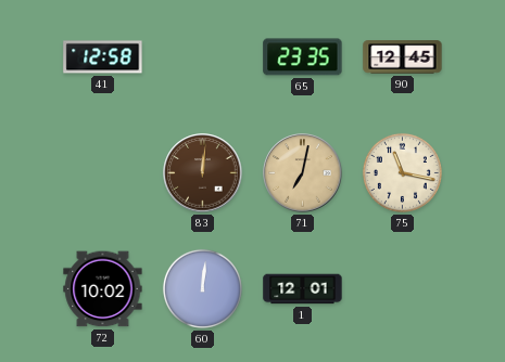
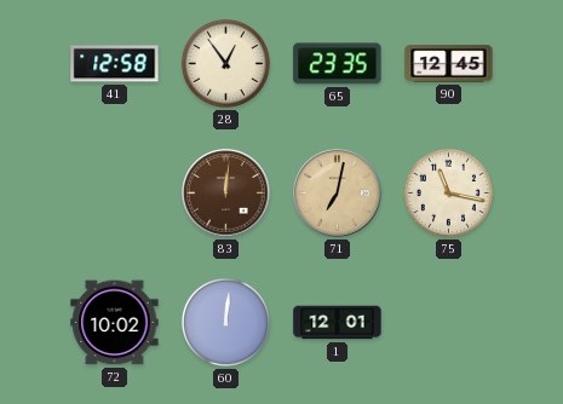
28: none -> 12:54
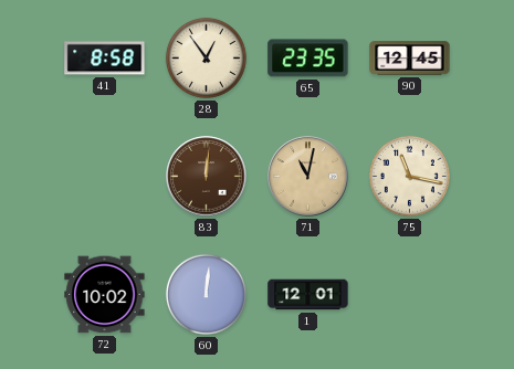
41: 12:58 -> 8:58
71: 7:02 -> 11:02
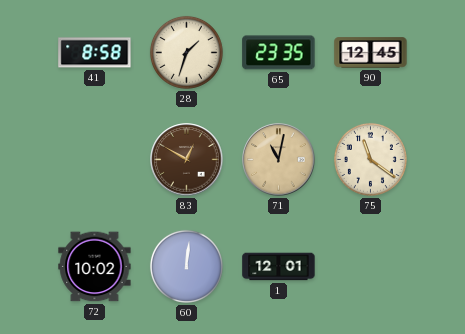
28: 12:54 -> 1:33
83: 12:01 -> 12:50
75: 11:17 -> 11:21
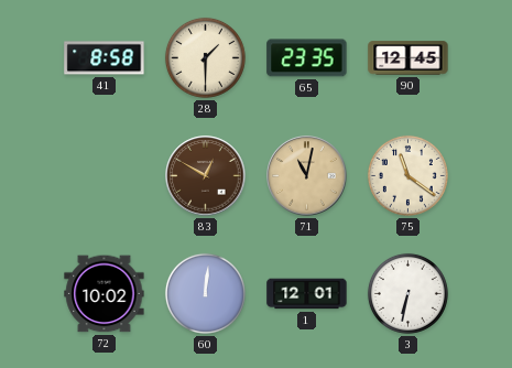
28: 1:33 -> 1:30
3: none -> 6:32
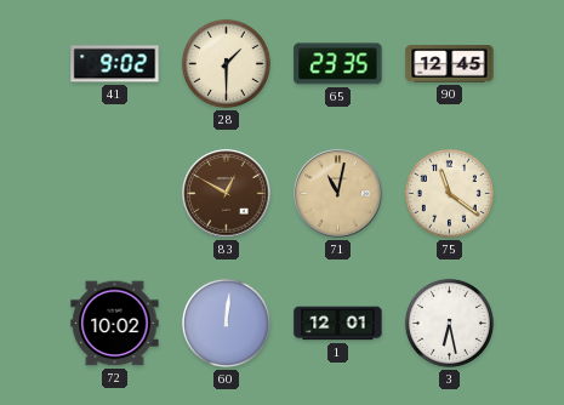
41: 8:58 -> 9:02
3: 6:32 -> 6:28
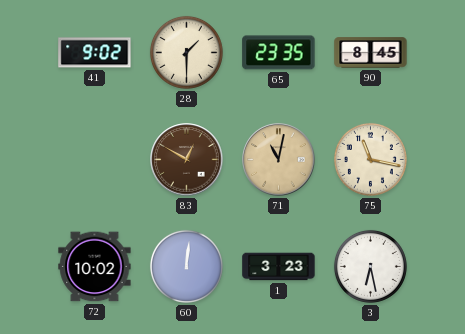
90: 12:45 -> 8:45
75: 11:21 -> 11:17
1: 12:01 -> 3:23
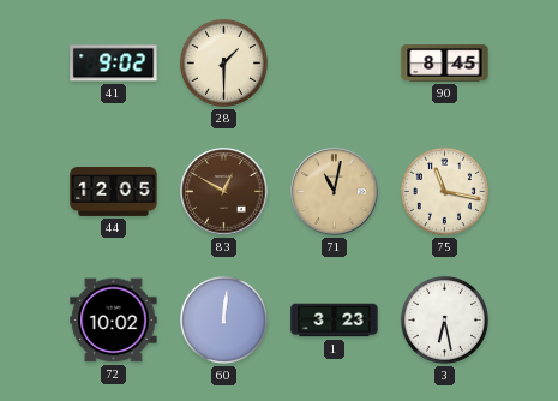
65: 23:35 -> none
44: none -> 12:05
